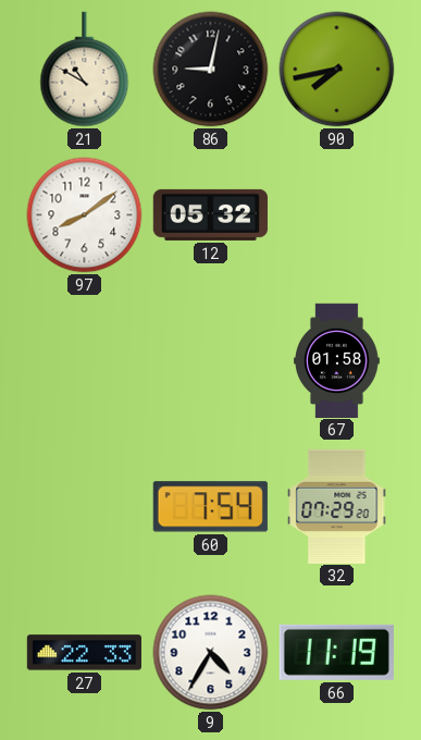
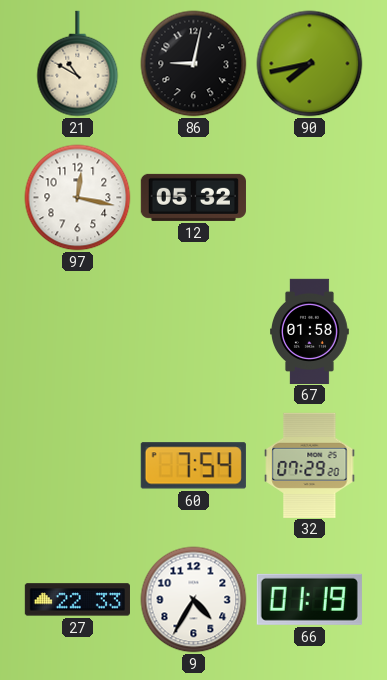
97: 8:09 -> 12:17
66: 11:19 -> 01:19
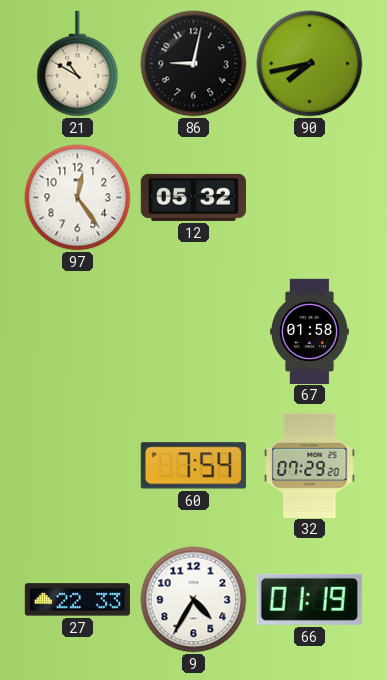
97: 12:17 -> 12:24
